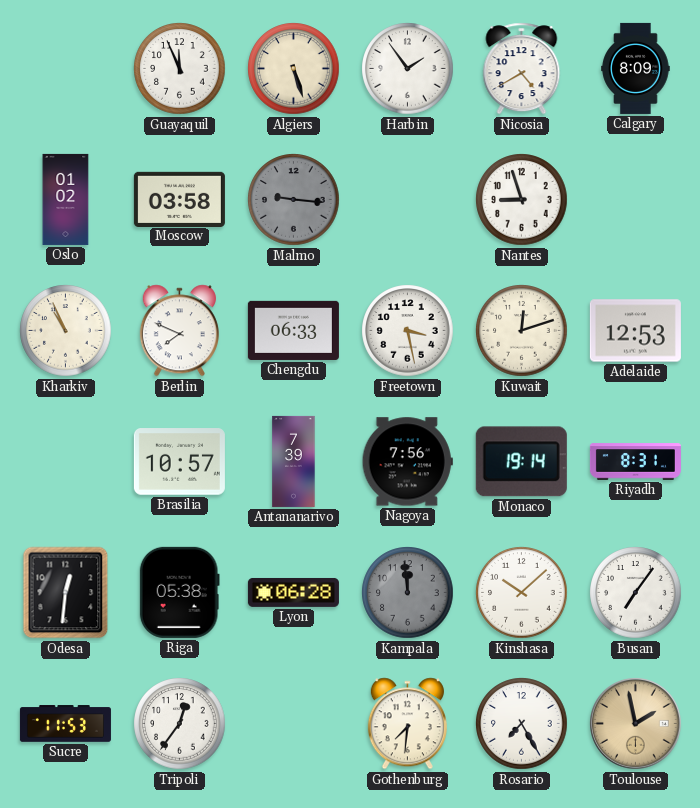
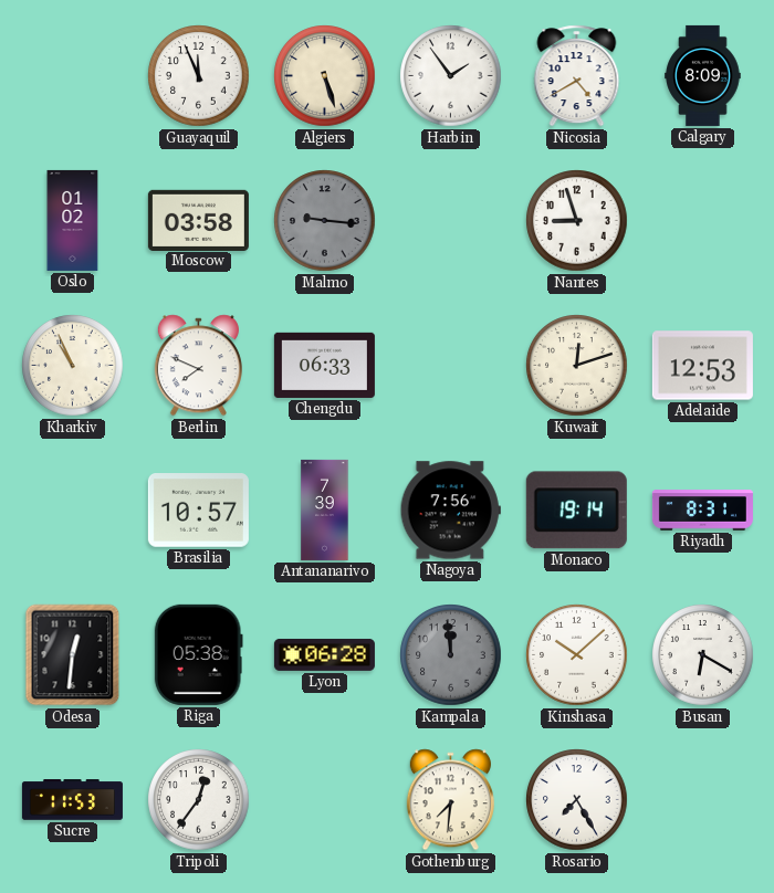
Freetown: 3:28 -> none
Busan: 7:06 -> 6:20
Toulouse: 1:58 -> none
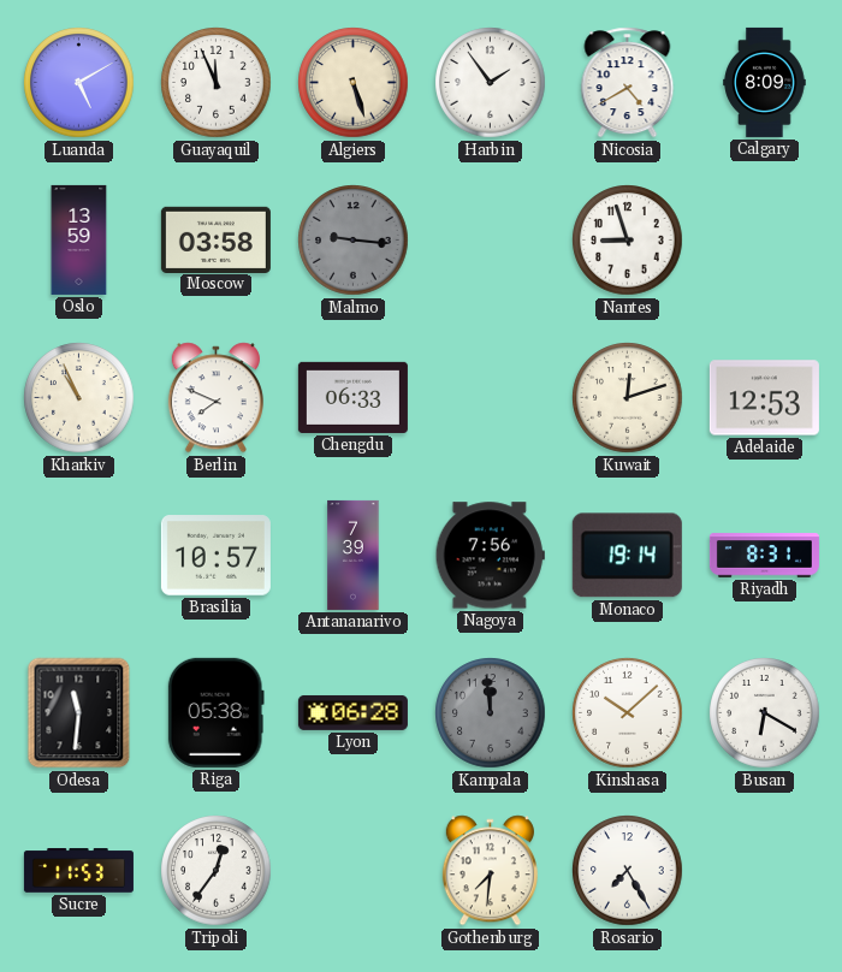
Luanda: none -> 5:10
Oslo: 01:02 -> 13:59
Odesa: 12:31 -> 11:31
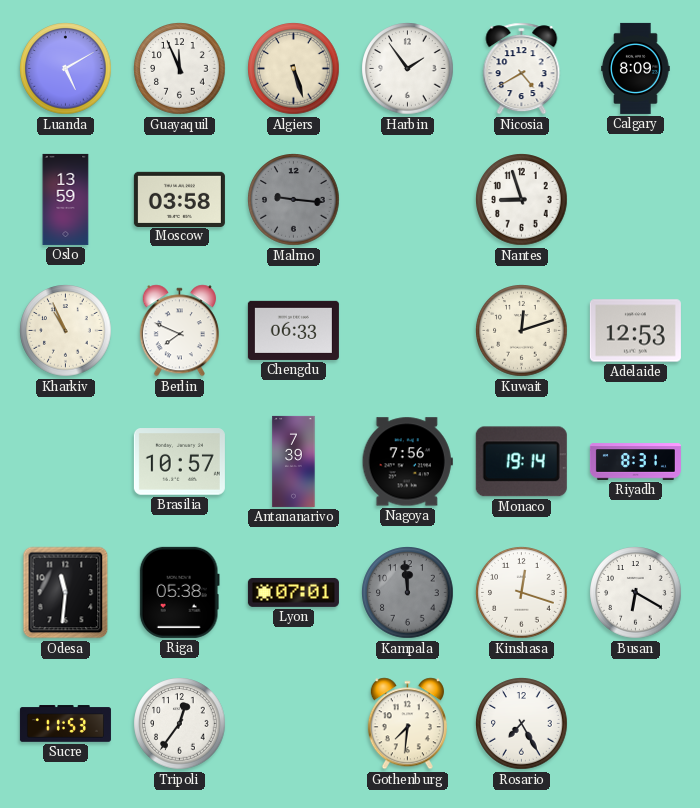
Lyon: 06:28 -> 07:01
Kinshasa: 10:08 -> 12:18
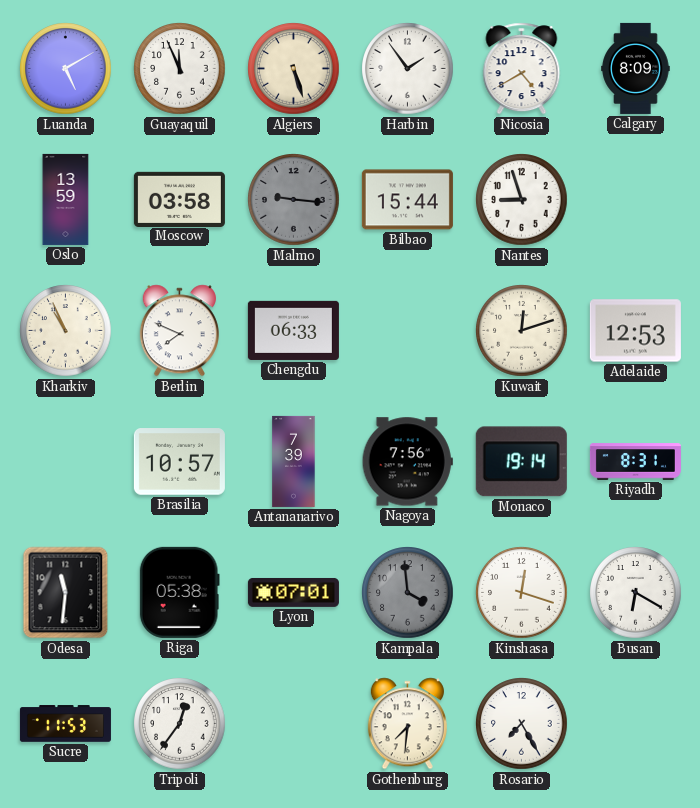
Bilbao: none -> 15:44
Kampala: 11:59 -> 3:59
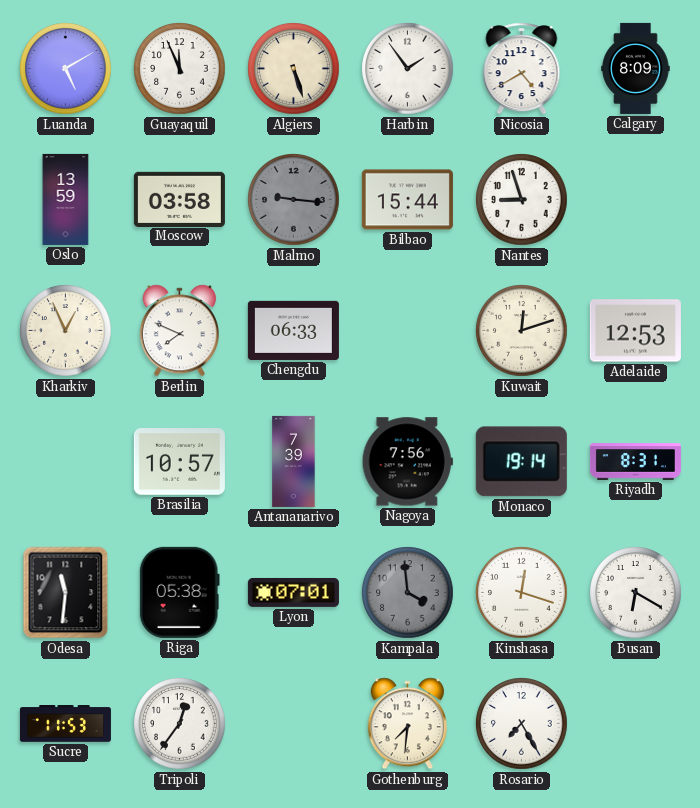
Kharkiv: 10:56 -> 12:56
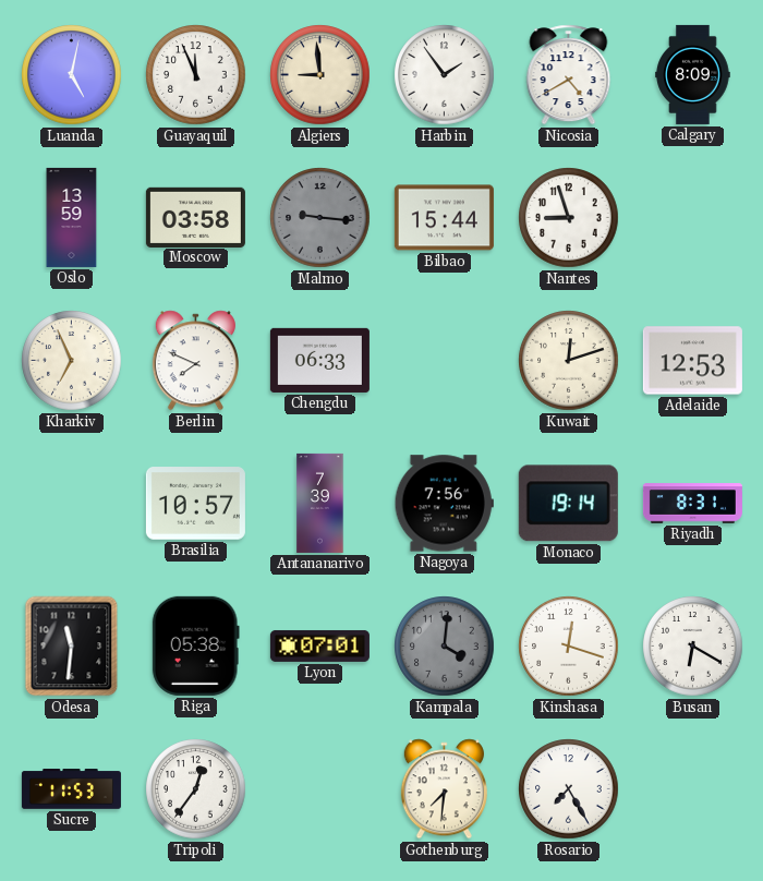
Luanda: 5:10 -> 5:02
Algiers: 5:27 -> 8:59
Kharkiv: 12:56 -> 6:56
Kampala: 3:59 -> 4:01
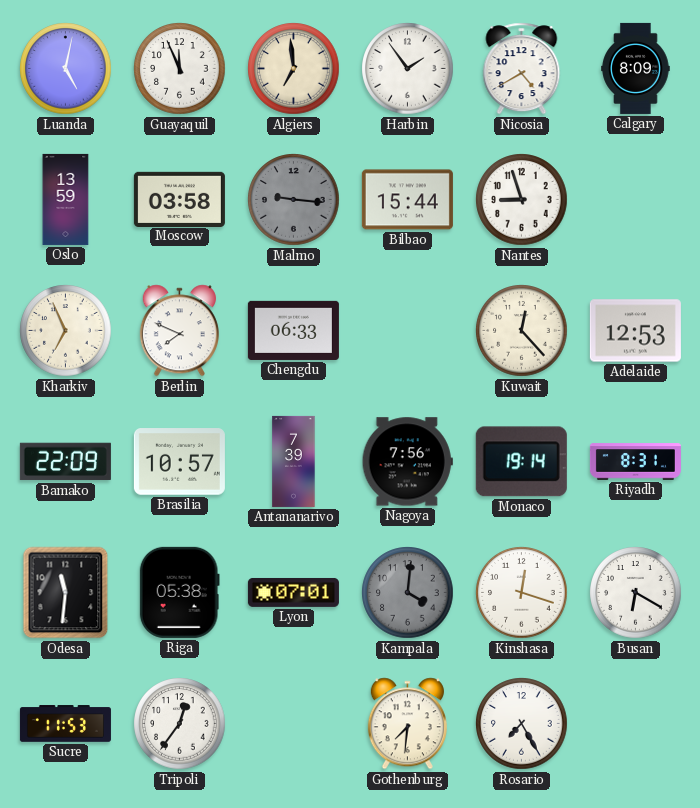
Algiers: 8:59 -> 6:59
Kuwait: 12:12 -> 12:23
Bamako: none -> 22:09
